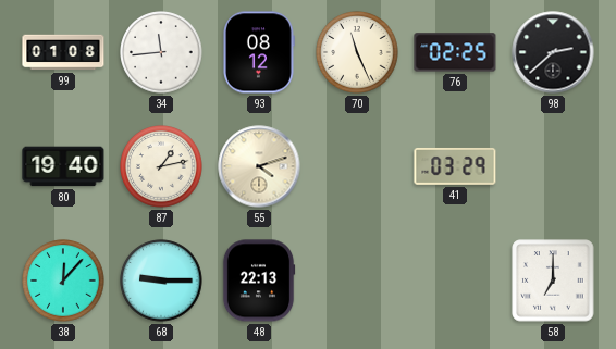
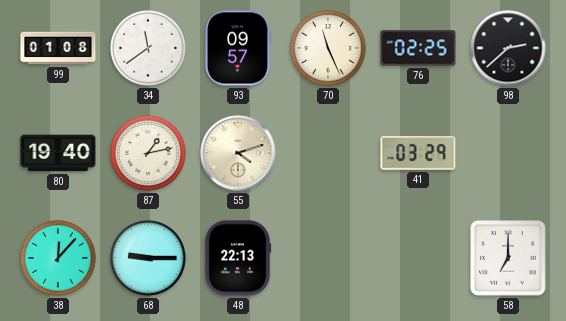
34: 11:44 -> 11:39
93: 08:12 -> 09:57
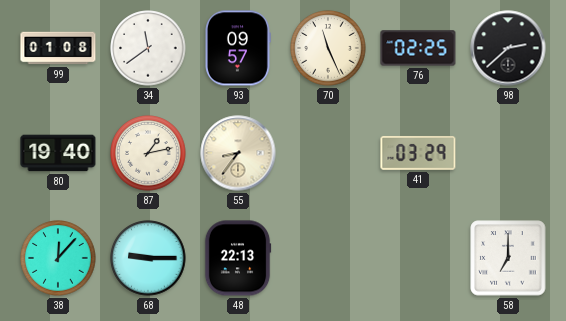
55: 4:12 -> 8:36
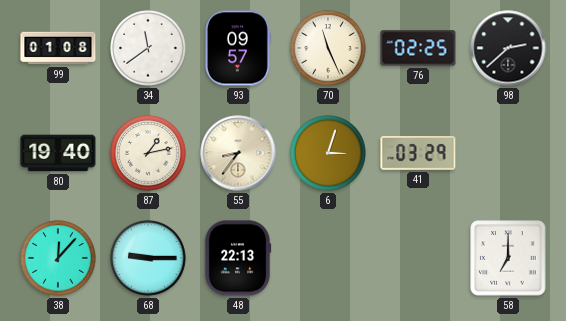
6: none -> 3:03
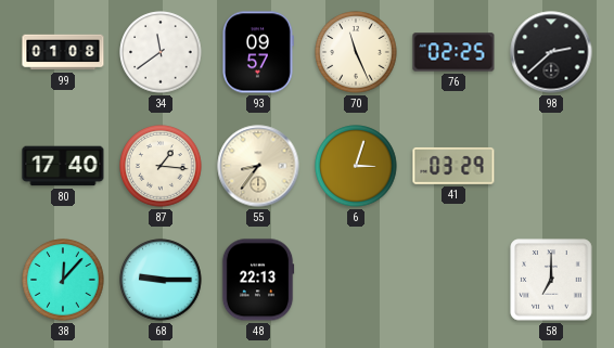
80: 19:40 -> 17:40
87: 1:13 -> 1:16
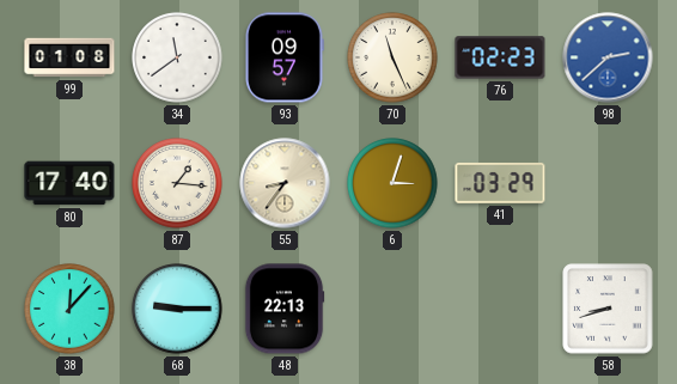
76: 02:25 -> 02:23
98 dial: black -> blue
58: 7:00 -> 8:42
